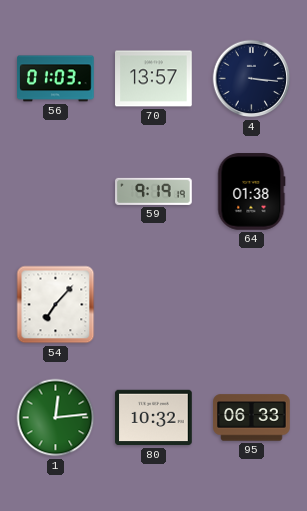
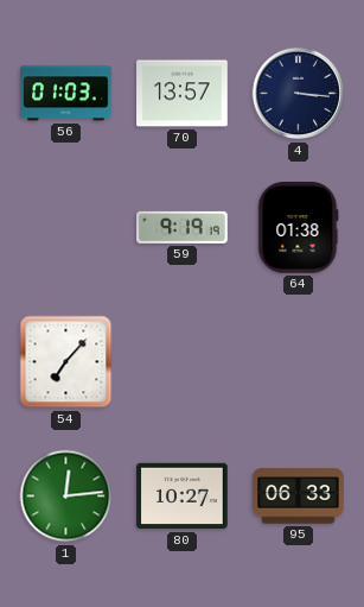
80: 10:32 -> 10:27
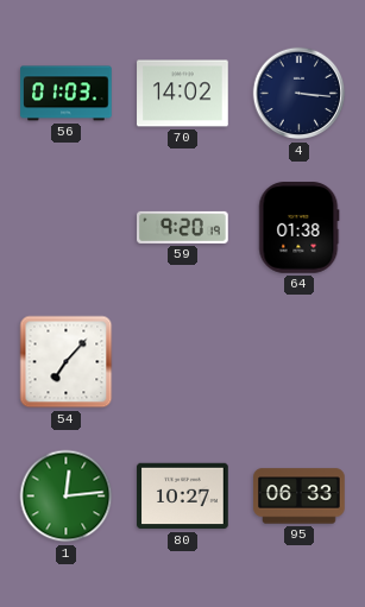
70: 13:57 -> 14:02
59: 9:19 -> 9:20
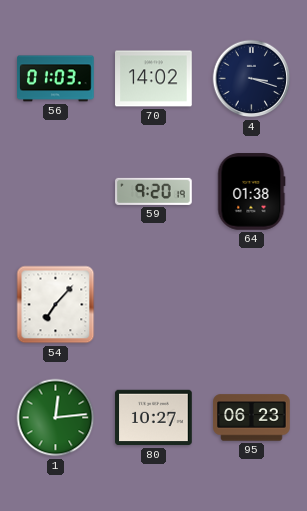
4: 3:16 -> 3:18
95: 06:33 -> 06:23
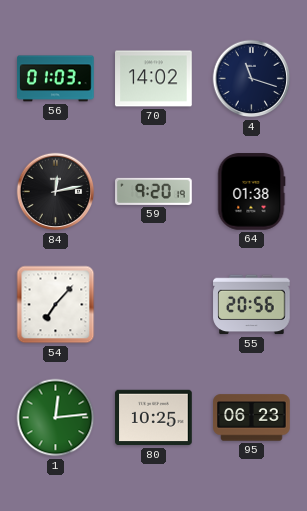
4: 3:18 -> 11:18
84: none -> 12:13
55: none -> 20:56
80: 10:27 -> 10:25
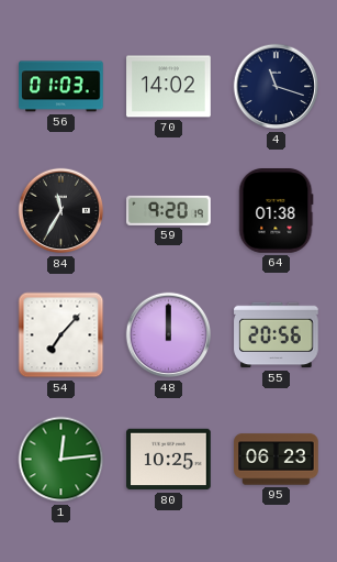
84: 12:13 -> 11:35
48: none -> 12:00
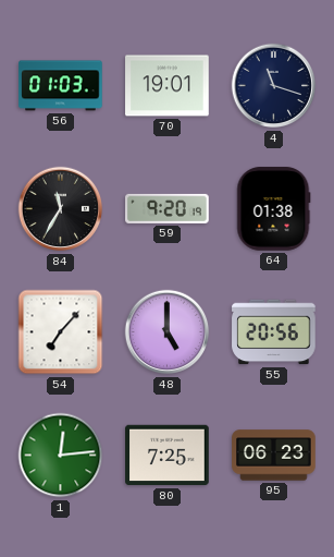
70: 14:02 -> 19:01
48: 12:00 -> 5:00
80: 10:25 -> 7:25
